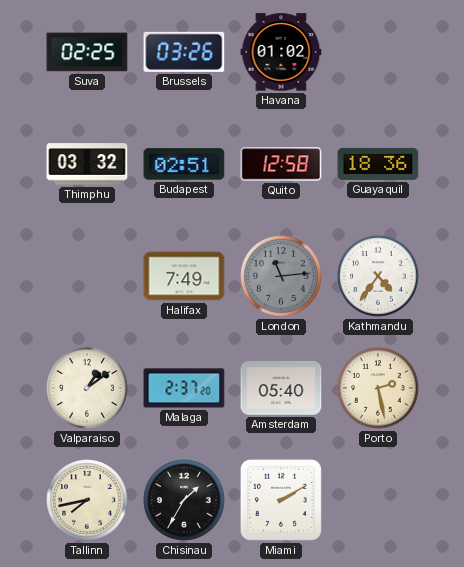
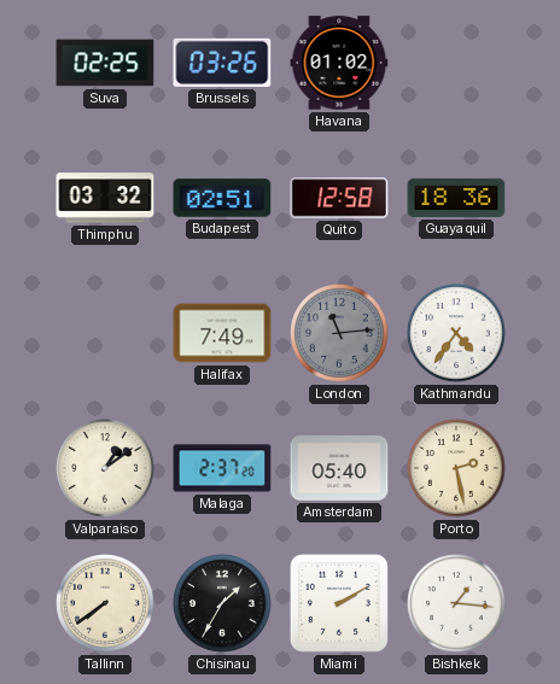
Tallinn: 7:43 -> 7:39
Bishkek: none -> 1:16
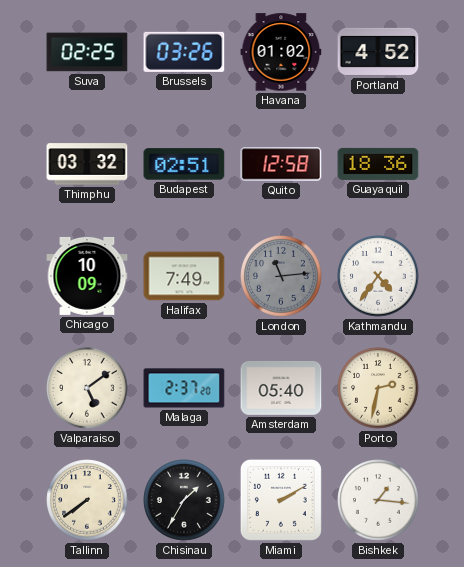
Portland: none -> 4:52
Chicago: none -> 10:09
Valparaiso: 1:09 -> 5:09
Porto: 2:28 -> 2:32
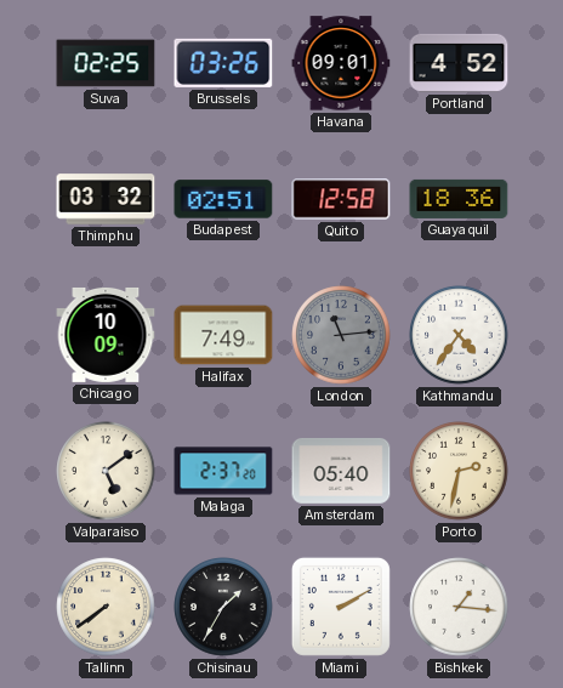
Havana: 01:02 -> 09:01
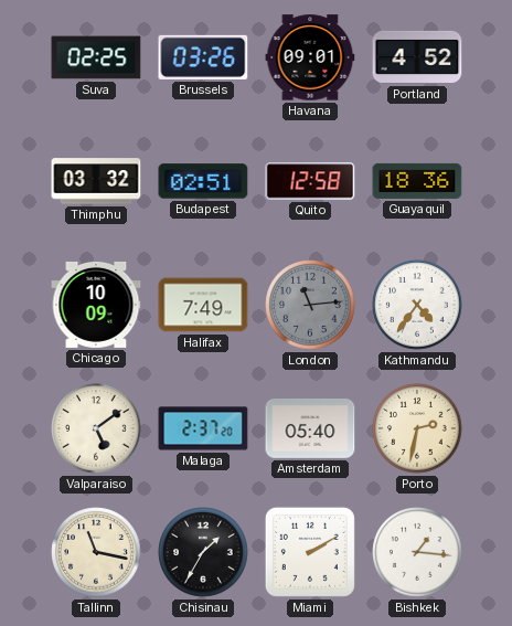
Tallinn: 7:39 -> 11:17
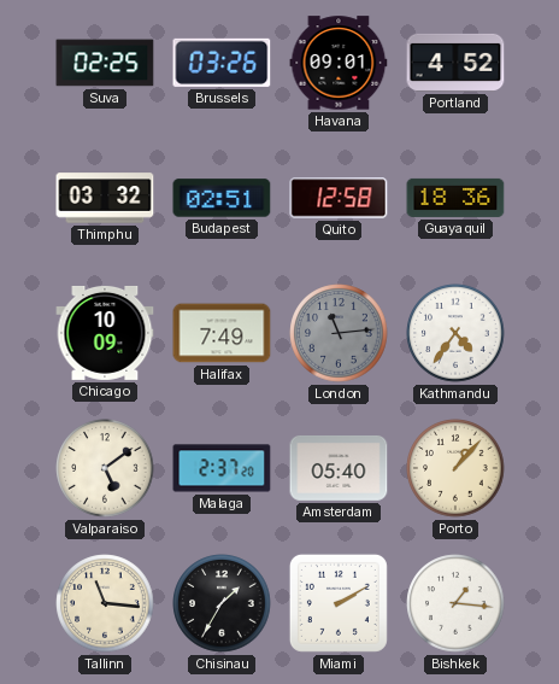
Porto: 2:32 -> 1:07
Tallinn: 11:17 -> 11:16
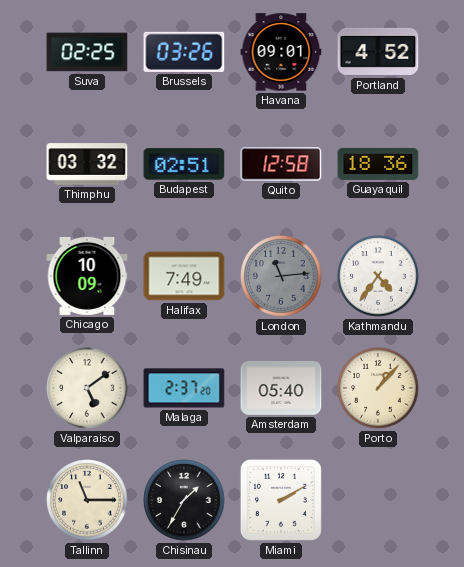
Tallinn: 11:16 -> 11:15
Bishkek: 1:16 -> none
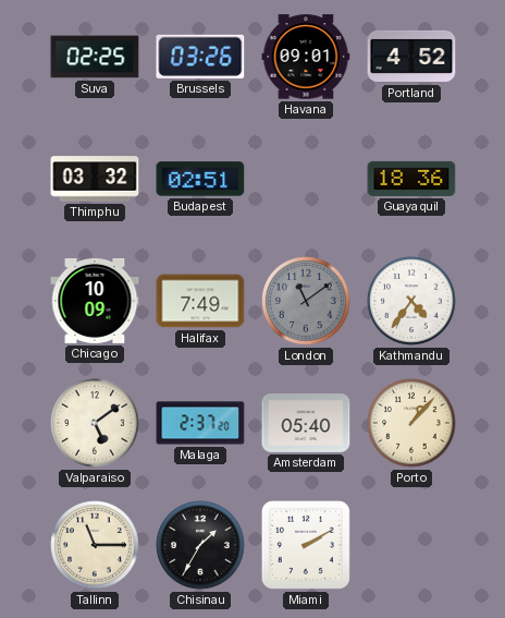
Quito: 12:58 -> none
London: 11:14 -> 11:09
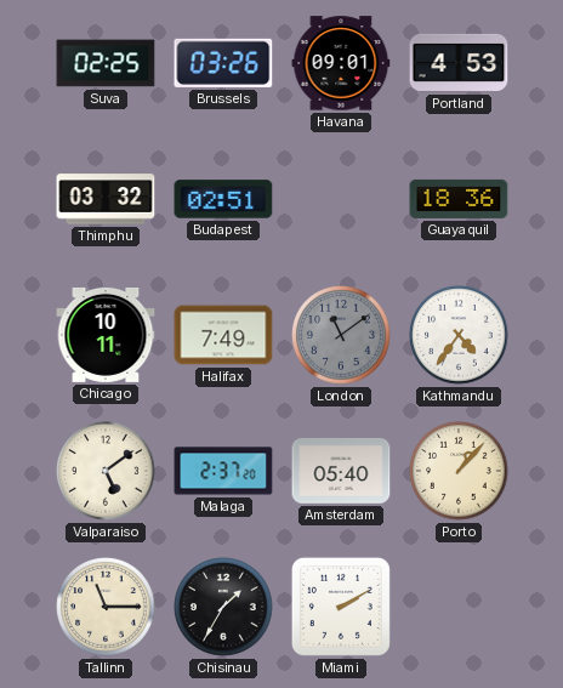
Portland: 4:52 -> 4:53
Chicago: 10:09 -> 10:11
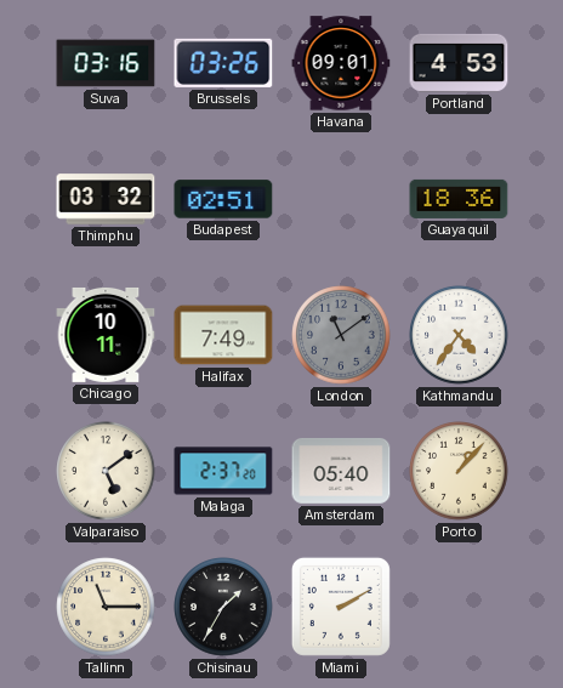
Suva: 02:25 -> 03:16
